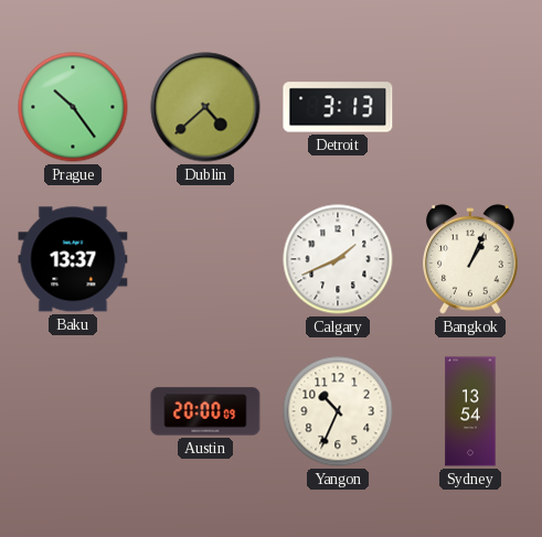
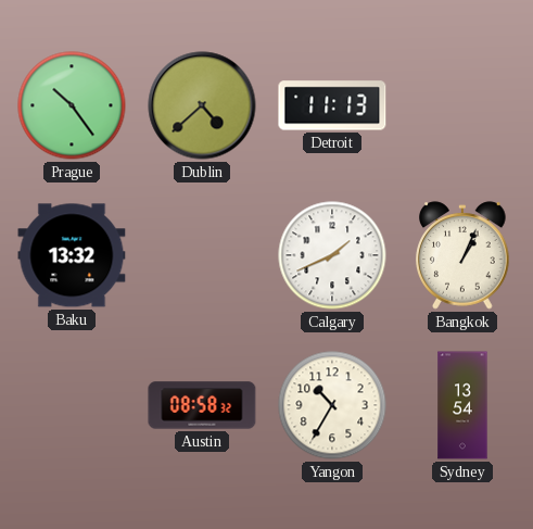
Detroit: 3:13 -> 11:13
Baku: 13:37 -> 13:32
Austin: 20:00 -> 08:58
Yangon: 10:34 -> 10:35
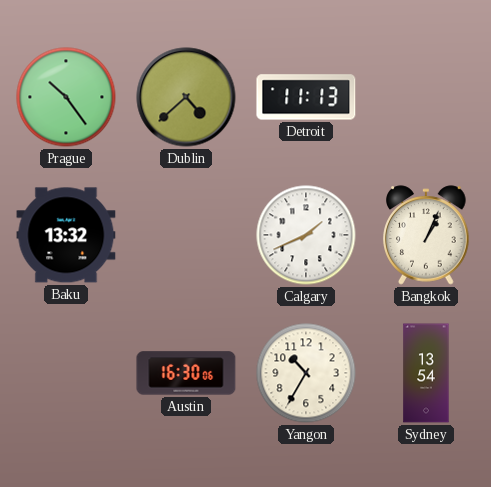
Austin: 08:58 -> 16:30
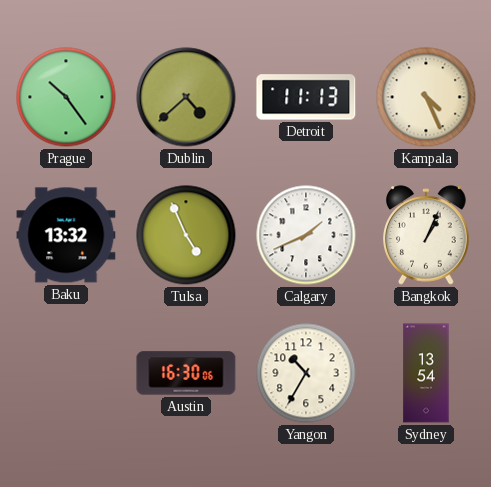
Kampala: none -> 4:26
Tulsa: none -> 4:56
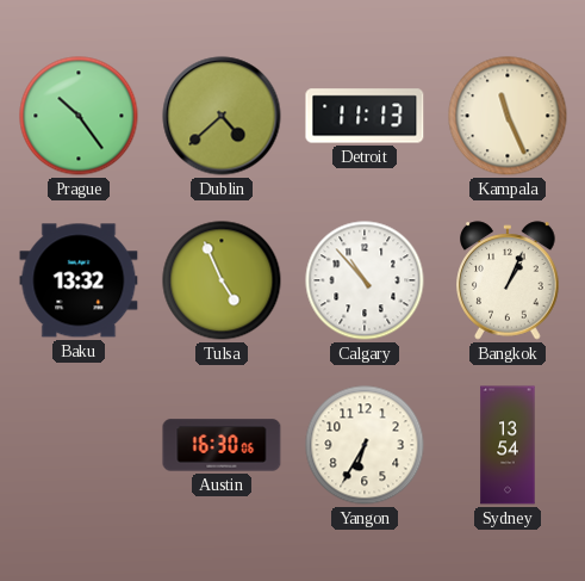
Kampala: 4:26 -> 11:26
Calgary: 1:41 -> 10:53
Yangon: 10:35 -> 6:35
